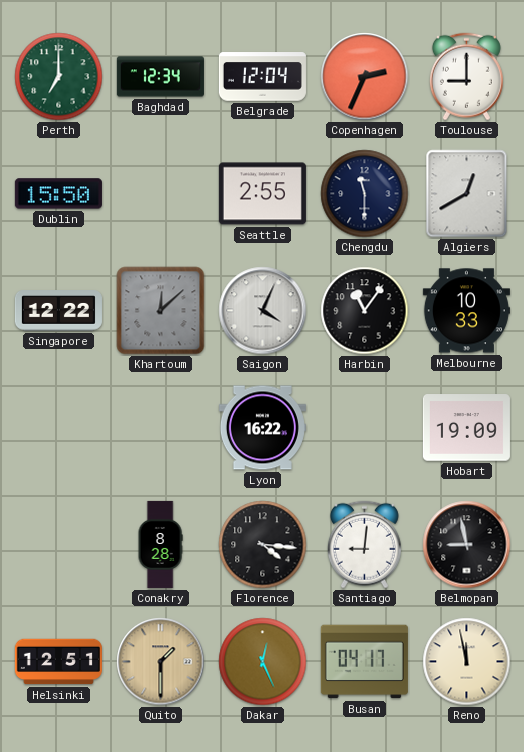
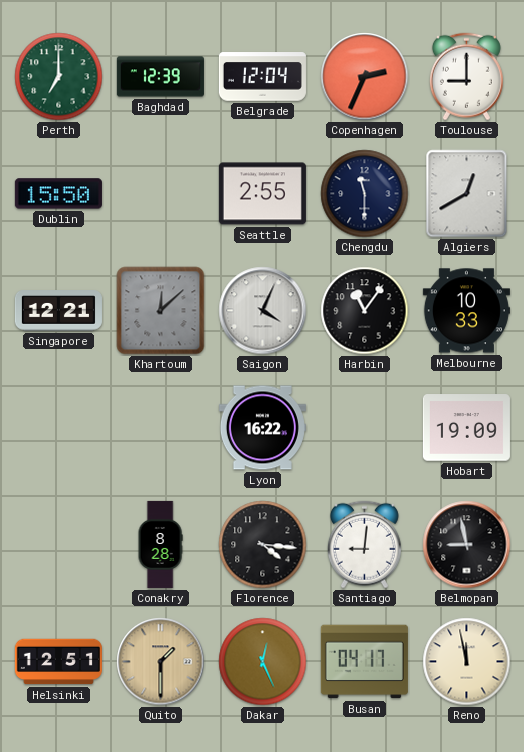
Baghdad: 12:34 -> 12:39
Singapore: 12:22 -> 12:21
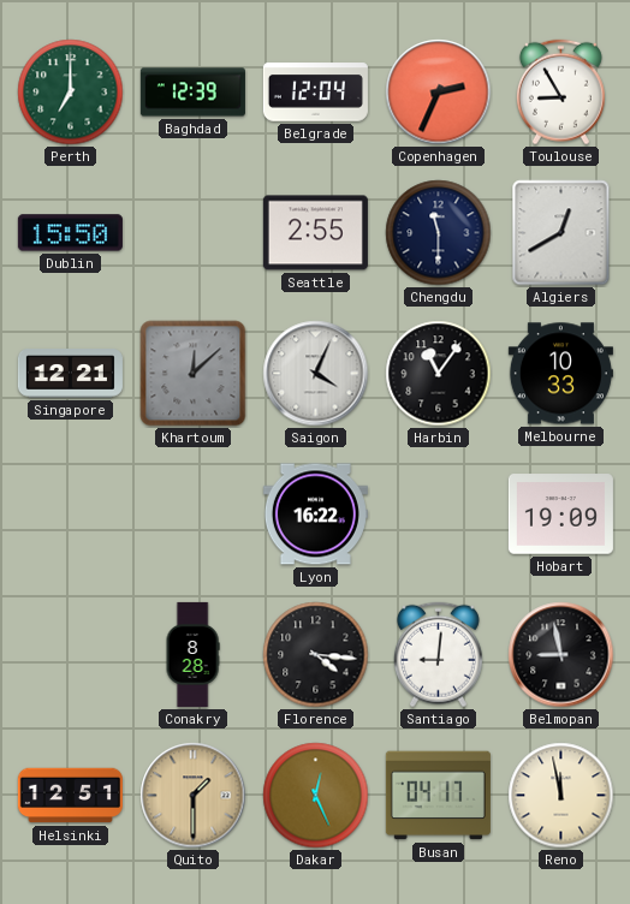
Toulouse: 9:00 -> 8:55
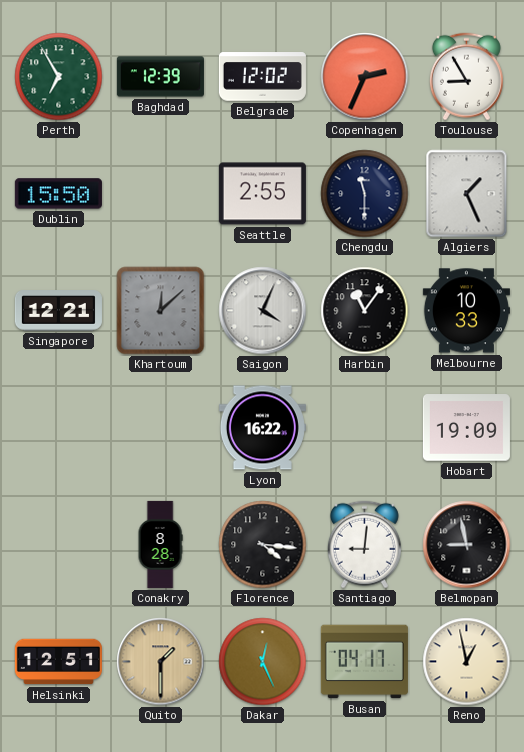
Perth: 7:00 -> 6:55
Belgrade: 12:04 -> 12:02
Algiers: 12:40 -> 1:26
Reno: 11:58 -> 12:58
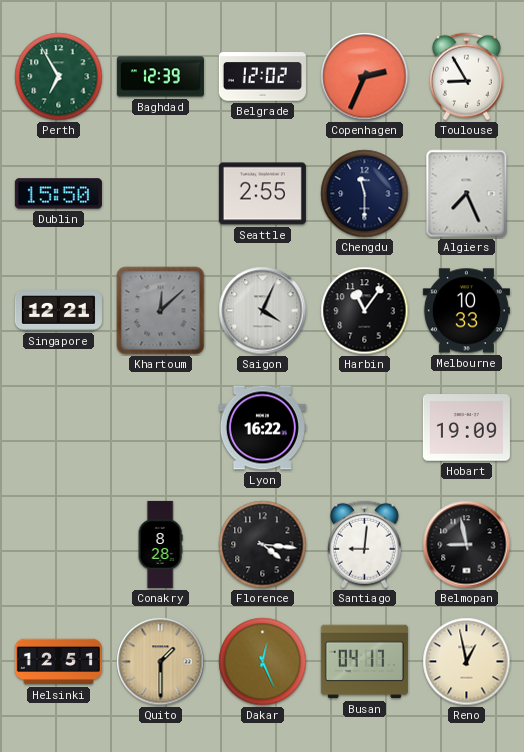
Algiers: 1:26 -> 7:26
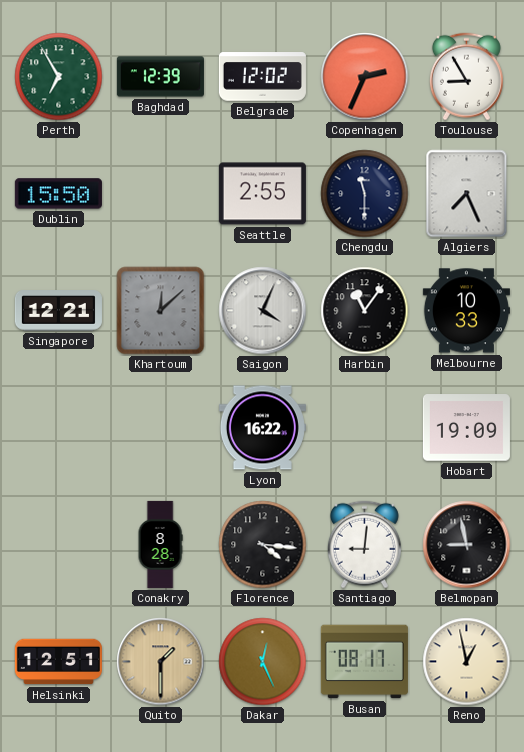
Busan: 04:17 -> 08:17
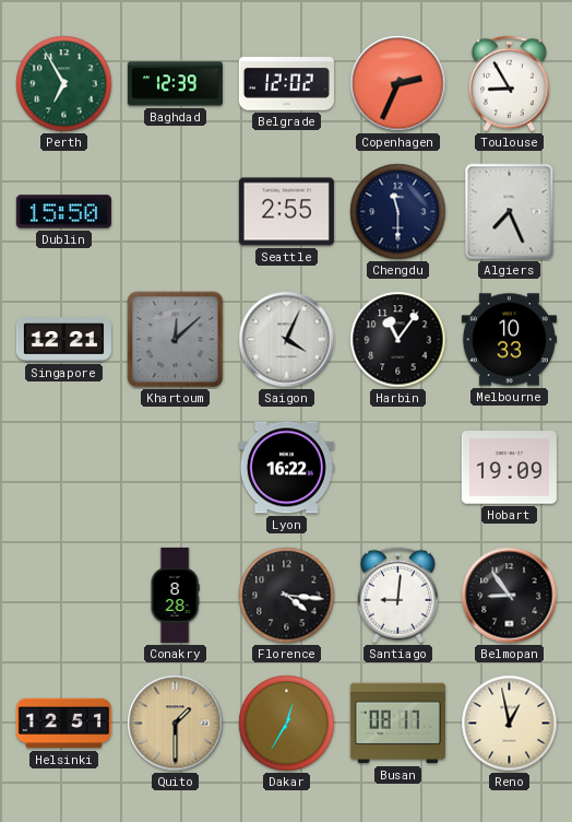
Belmopan: 8:58 -> 8:54
Dakar: 12:26 -> 12:35
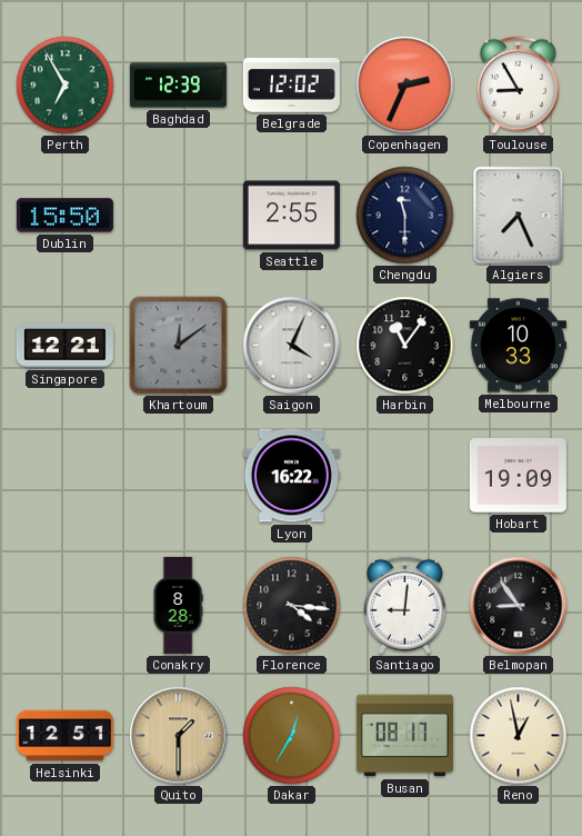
Khartoum: 12:08 -> 12:09
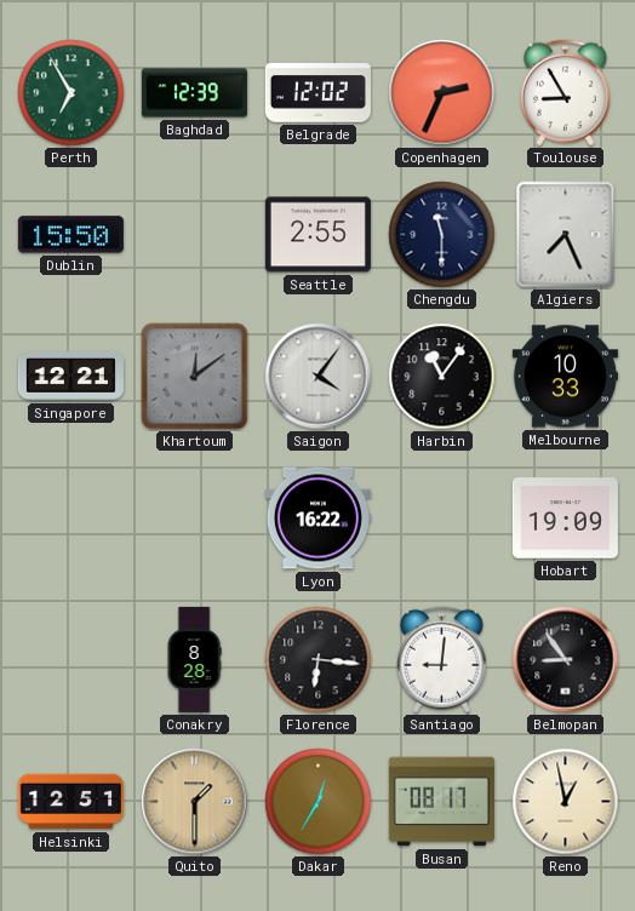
Saigon: 4:04 -> 4:06
Florence: 4:16 -> 6:16
